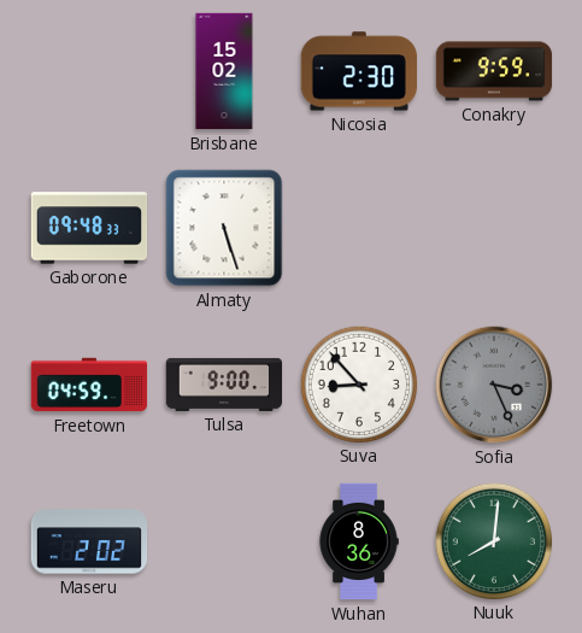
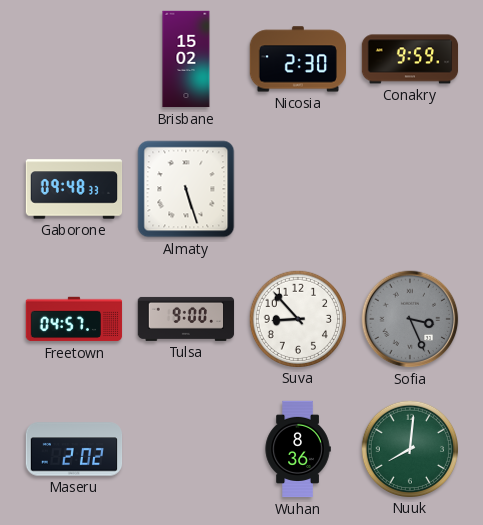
Freetown: 04:59 -> 04:57
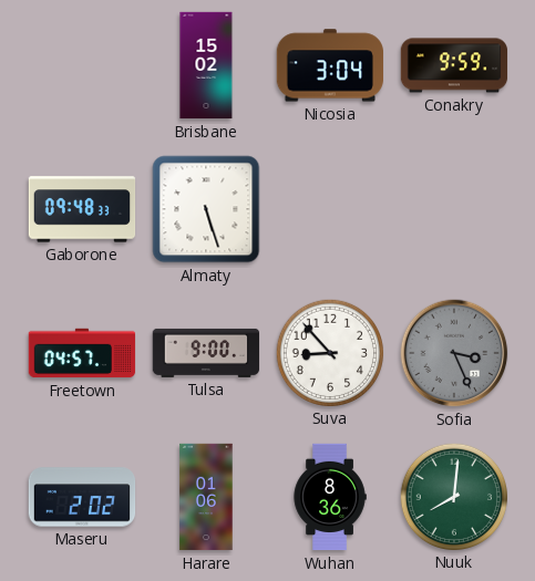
Nicosia: 2:30 -> 3:04
Harare: none -> 01:06
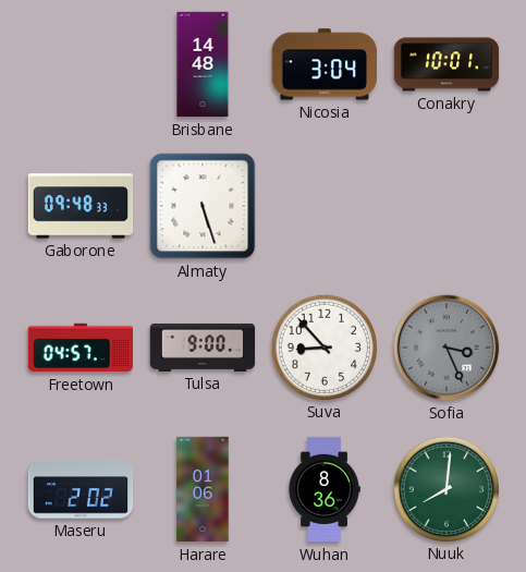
Brisbane: 15:02 -> 14:48
Conakry: 9:59 -> 10:01
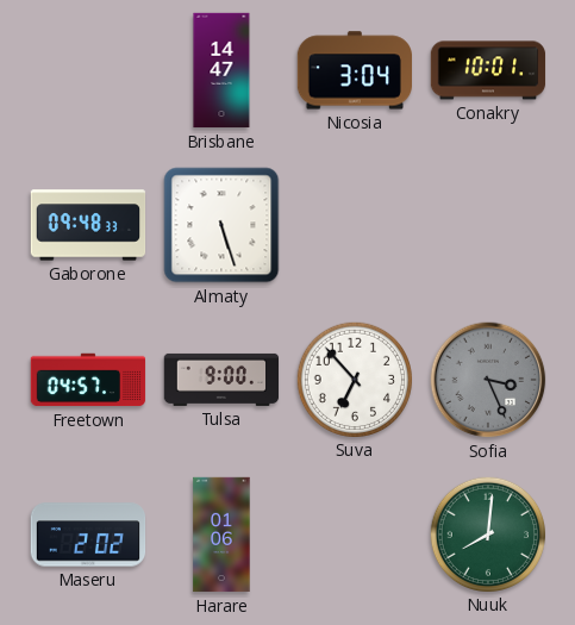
Brisbane: 14:48 -> 14:47
Suva: 8:53 -> 6:53
Wuhan: 8:36 -> none
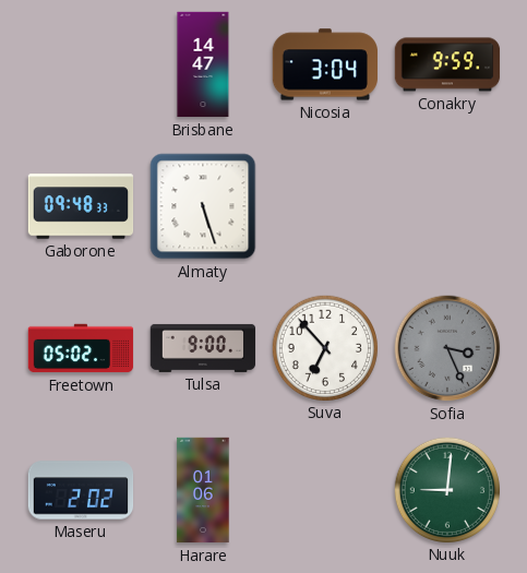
Conakry: 10:01 -> 9:59
Freetown: 04:57 -> 05:02
Nuuk: 8:01 -> 9:01
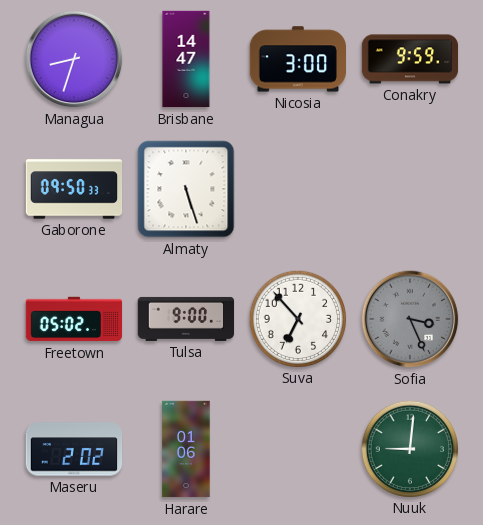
Managua: none -> 8:33
Nicosia: 3:04 -> 3:00
Gaborone: 09:48 -> 09:50
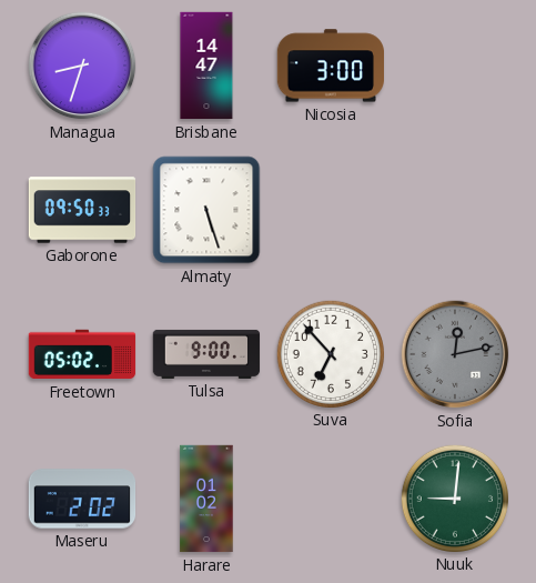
Conakry: 9:59 -> none
Sofia: 3:26 -> 12:13
Harare: 01:06 -> 01:02
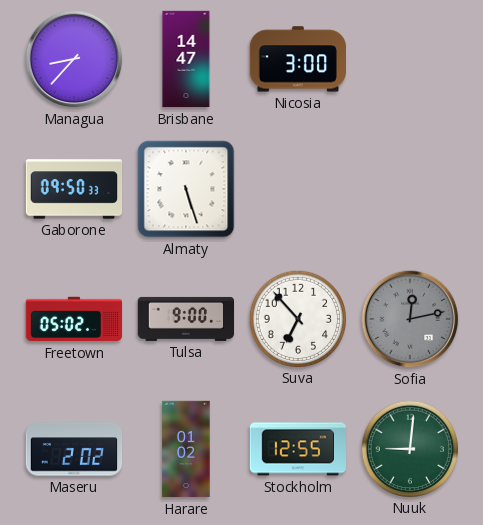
Managua: 8:33 -> 8:37
Stockholm: none -> 12:55
